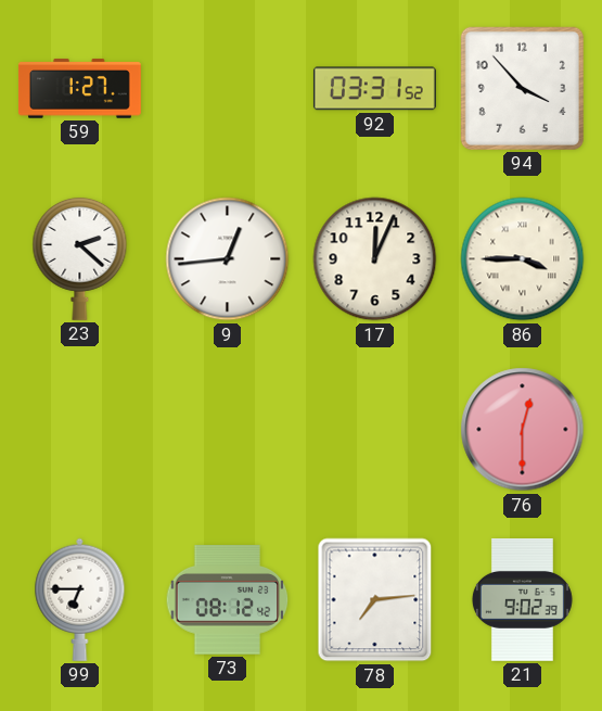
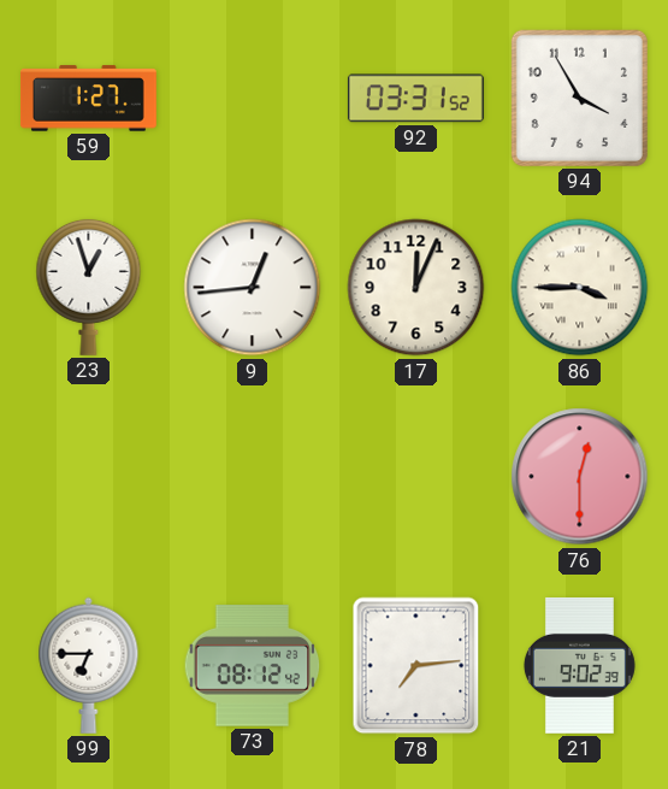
94: 3:53 -> 3:55
23: 2:22 -> 12:57
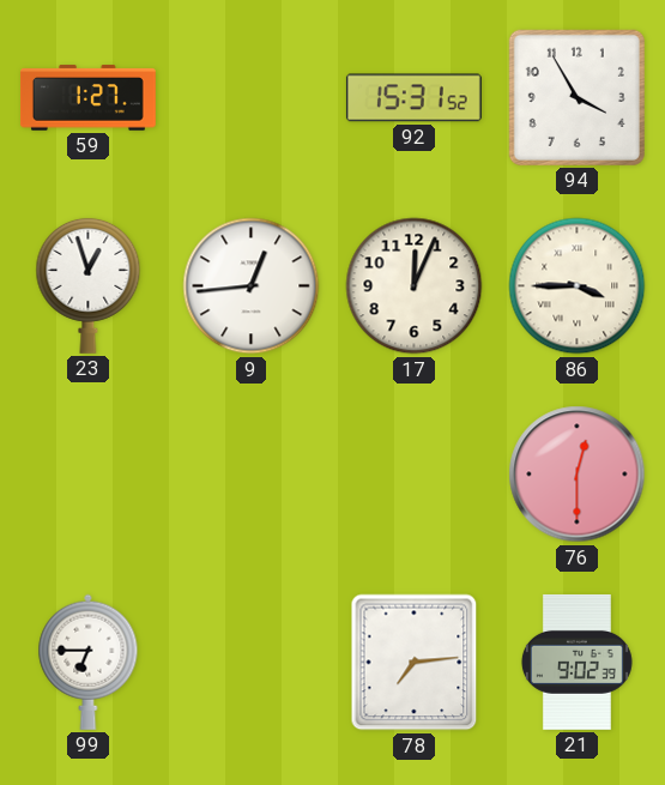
92: 03:31 -> 15:31
73: 08:12 -> none
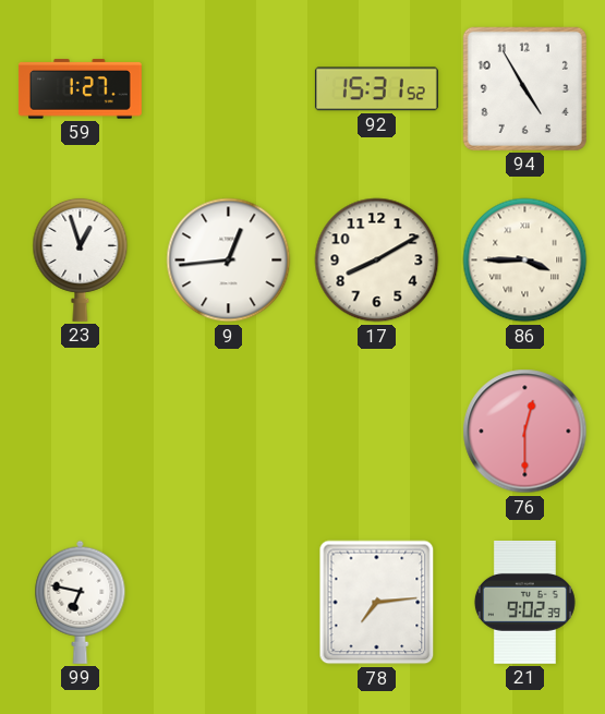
94: 3:55 -> 4:55
17: 12:04 -> 8:10
99: 6:45 -> 6:47
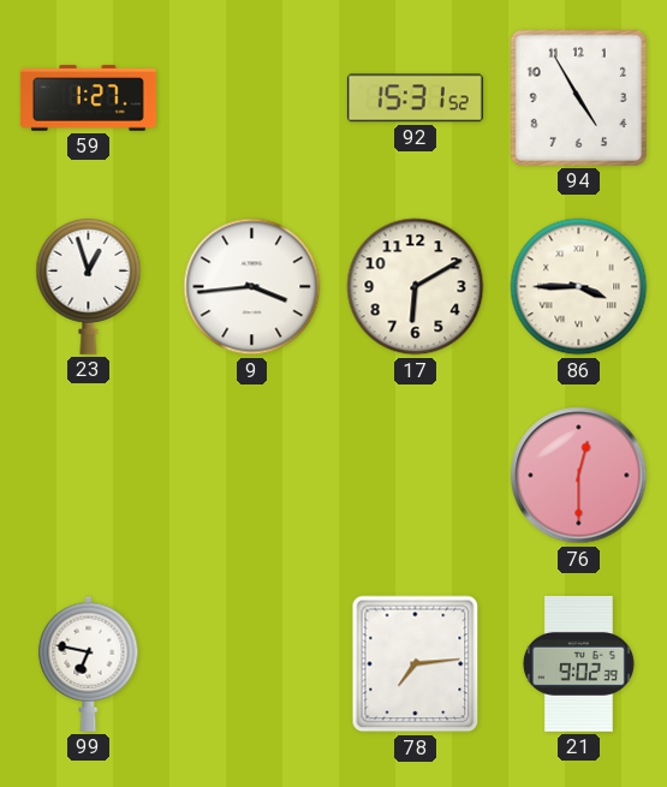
9: 12:44 -> 3:44
17: 8:10 -> 6:10
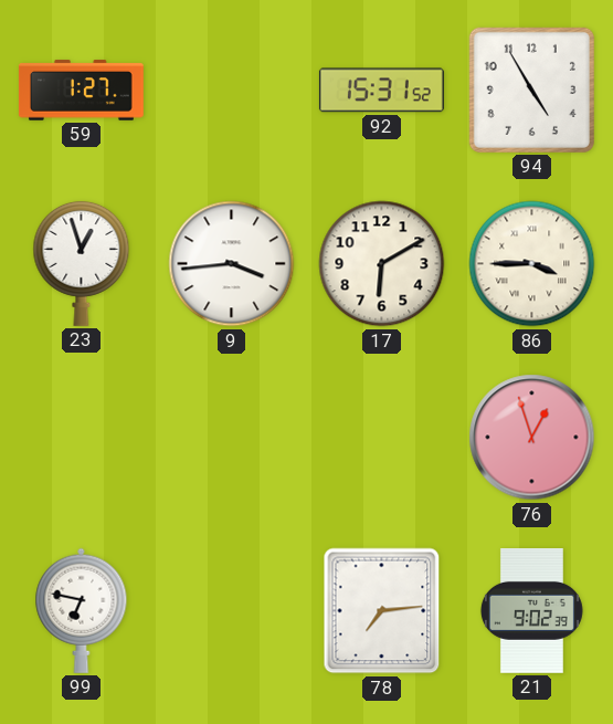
76: 12:30 -> 12:57
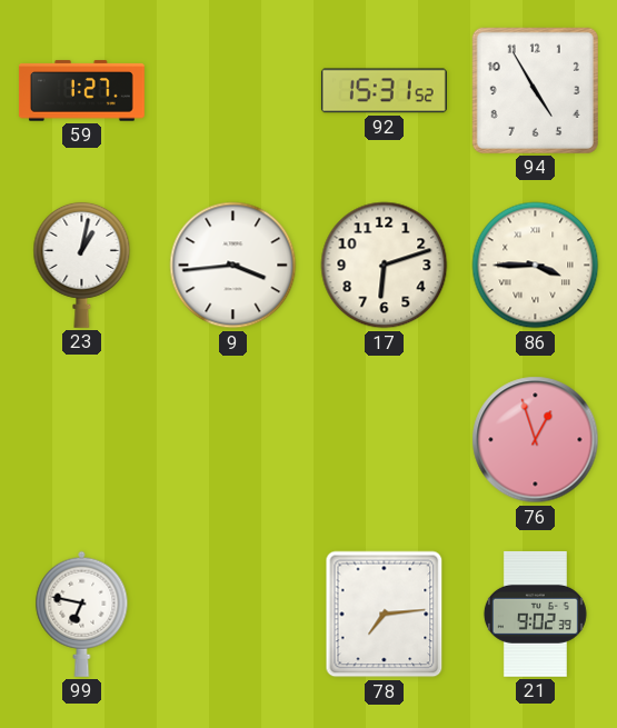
23: 12:57 -> 1:02
17: 6:10 -> 6:12
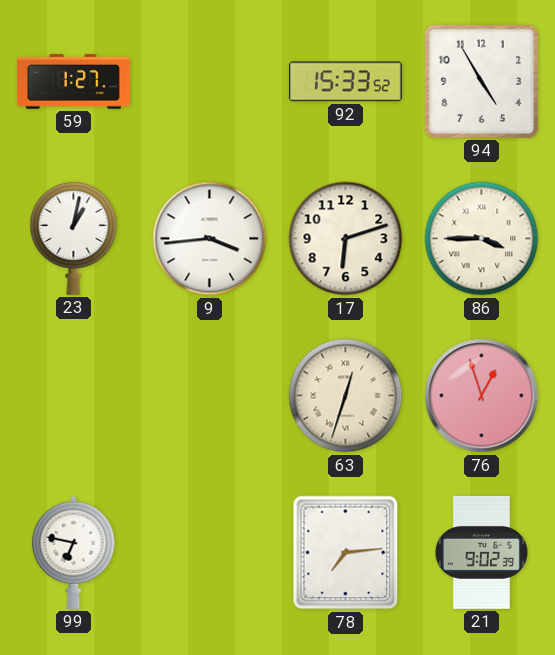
92: 15:31 -> 15:33
63: none -> 12:33
